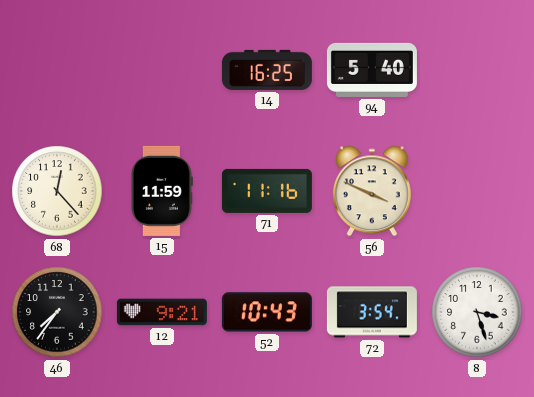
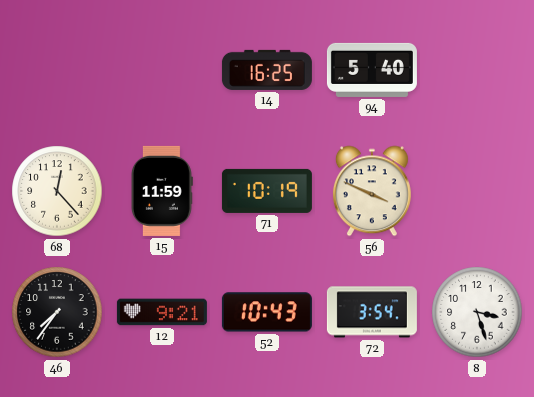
71: 11:16 -> 10:19
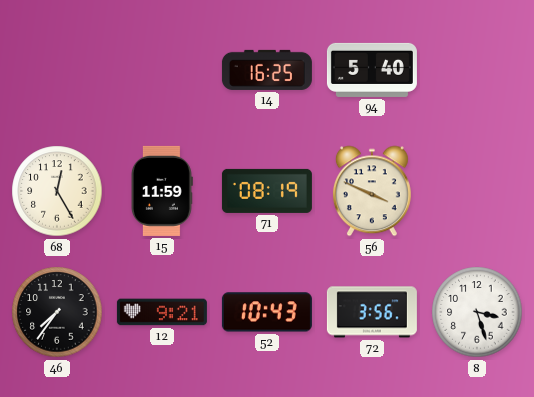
68: 12:23 -> 12:25
71: 10:19 -> 08:19
72: 3:54 -> 3:56
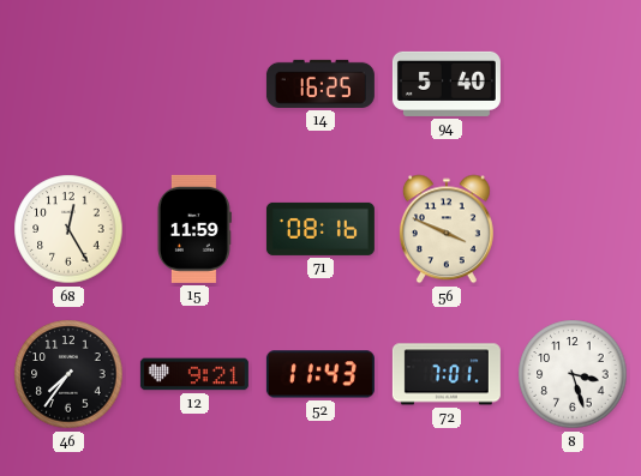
71: 08:19 -> 08:16
52: 10:43 -> 11:43
72: 3:56 -> 7:01
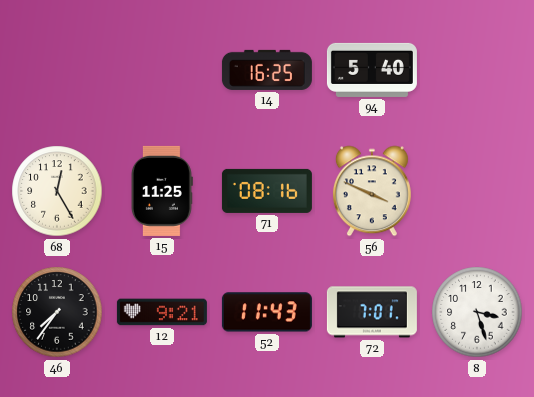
15: 11:59 -> 11:25
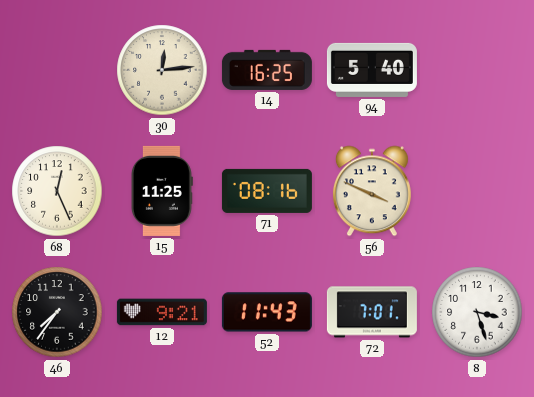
30: none -> 12:14
68: 12:25 -> 12:26
